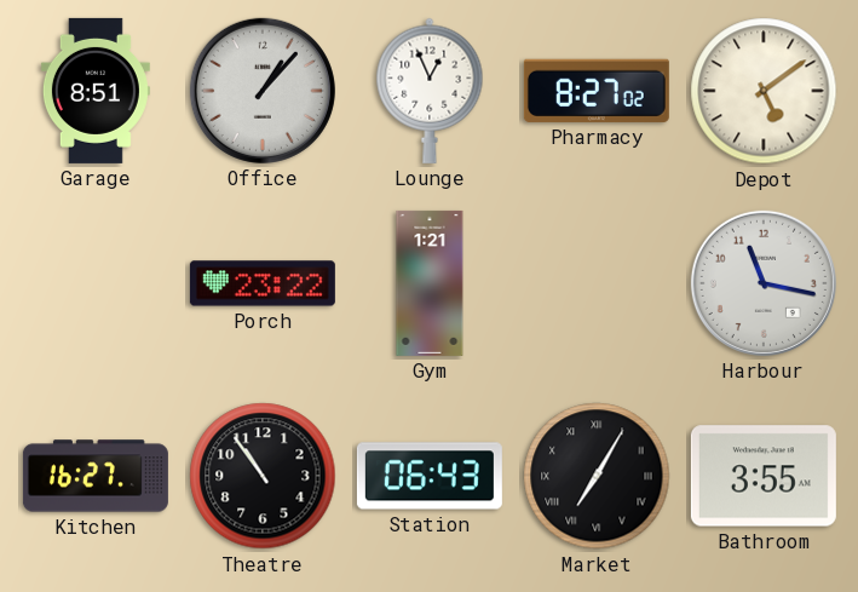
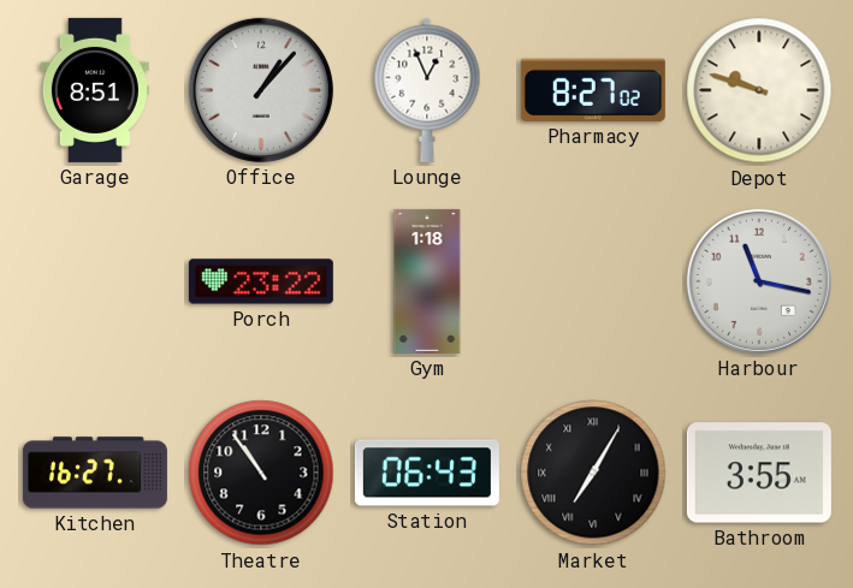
Depot: 5:09 -> 9:48
Gym: 1:21 -> 1:18
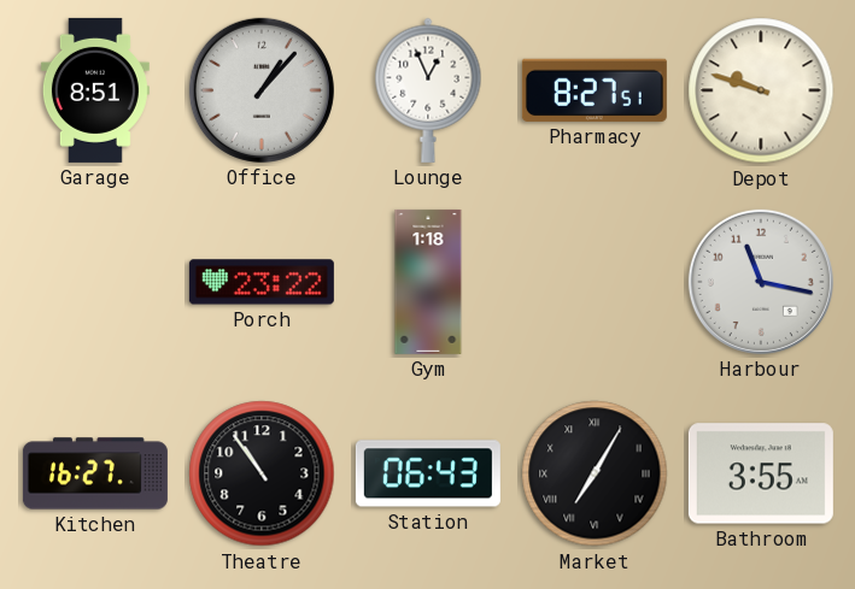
Pharmacy: 8:27:02 -> 8:27:51
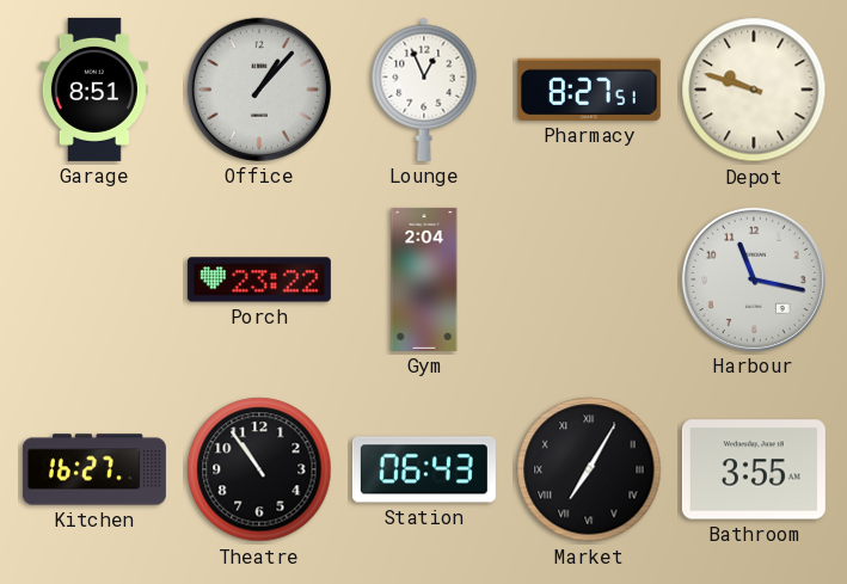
Gym: 1:18 -> 2:04
